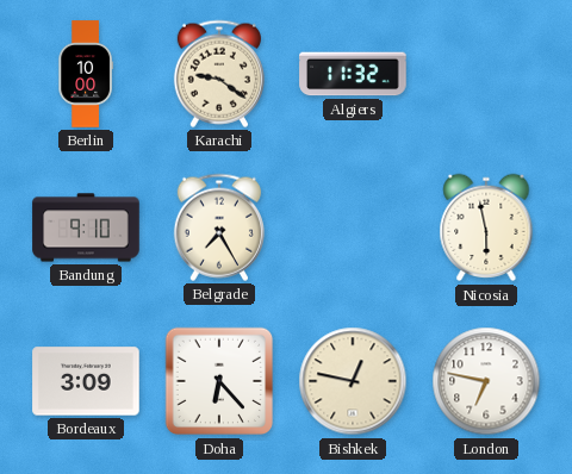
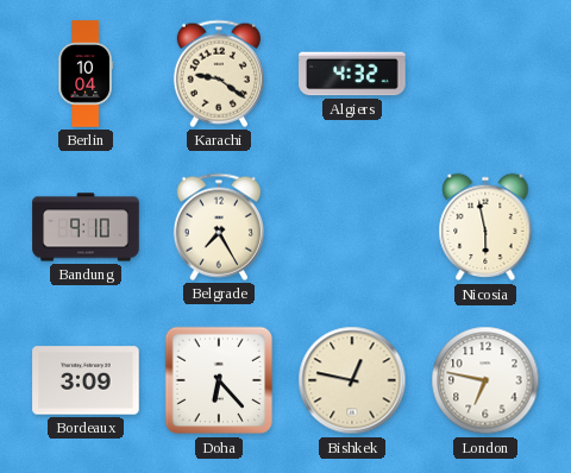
Berlin: 10:00 -> 10:04
Algiers: 11:32 -> 4:32
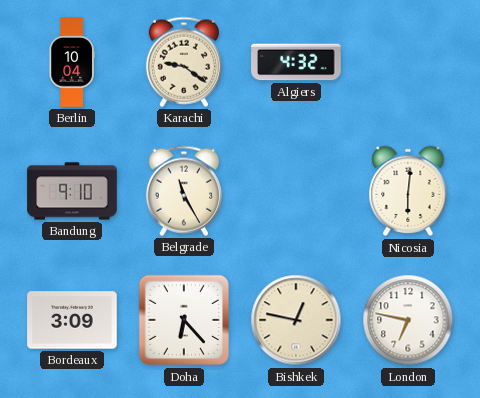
Belgrade: 7:25 -> 11:25
Nicosia: 5:58 -> 6:01
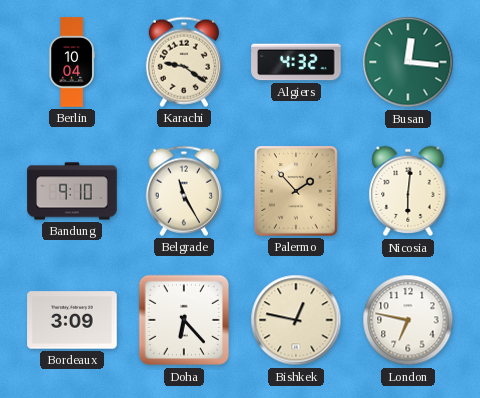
Busan: none -> 12:16
Palermo: none -> 1:53
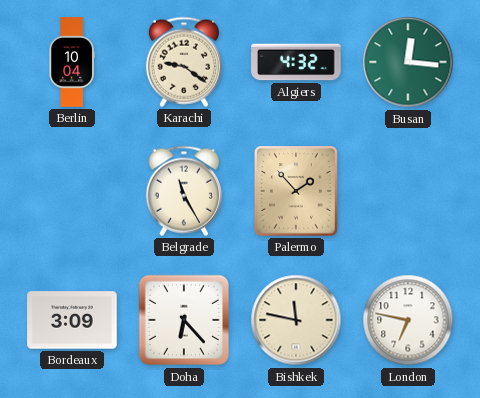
Bandung: 9:10 -> none
Nicosia: 6:01 -> none
Bishkek: 12:47 -> 11:47
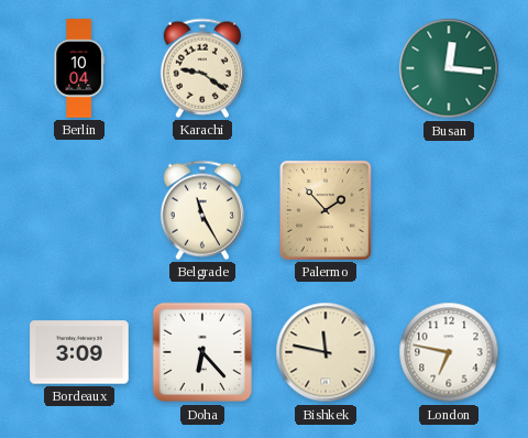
Algiers: 4:32 -> none
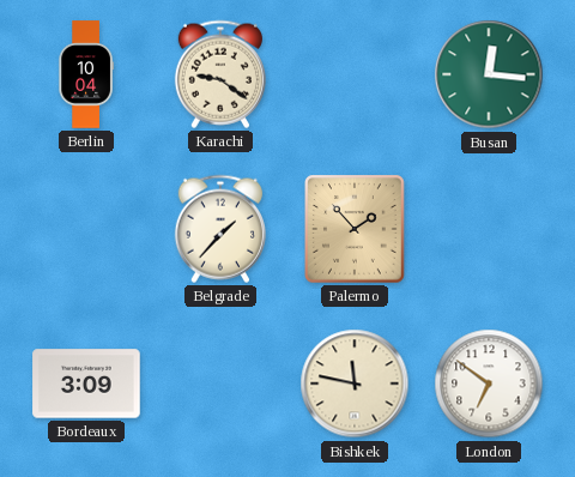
Belgrade: 11:25 -> 1:37
Doha: 6:23 -> none
London: 6:47 -> 6:51
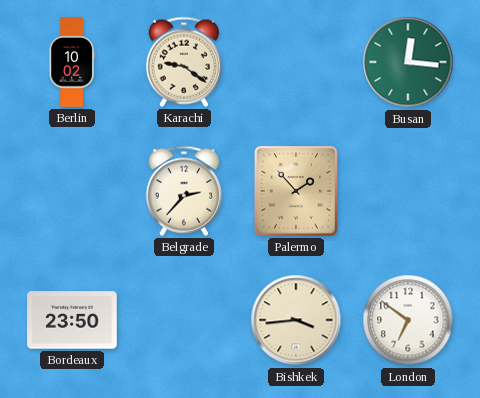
Berlin: 10:04 -> 10:02
Belgrade: 1:37 -> 2:37
Bordeaux: 3:09 -> 23:50
Bishkek: 11:47 -> 3:44
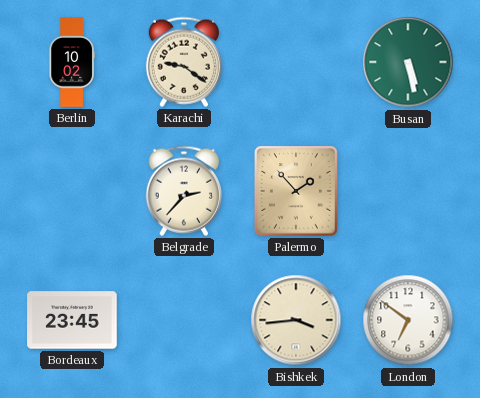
Busan: 12:16 -> 5:28
Bordeaux: 23:50 -> 23:45
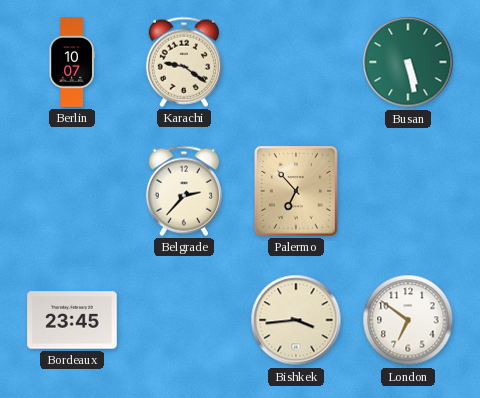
Berlin: 10:02 -> 10:07
Palermo: 1:53 -> 6:53
